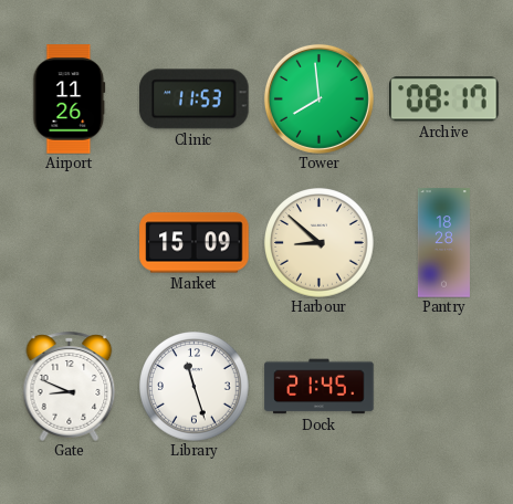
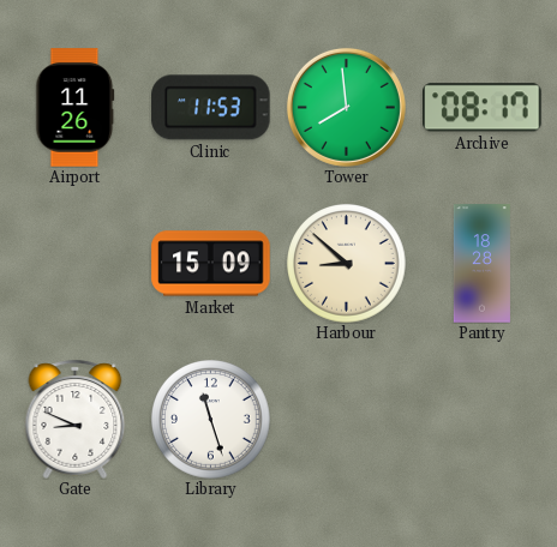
Dock: 21:45 -> none
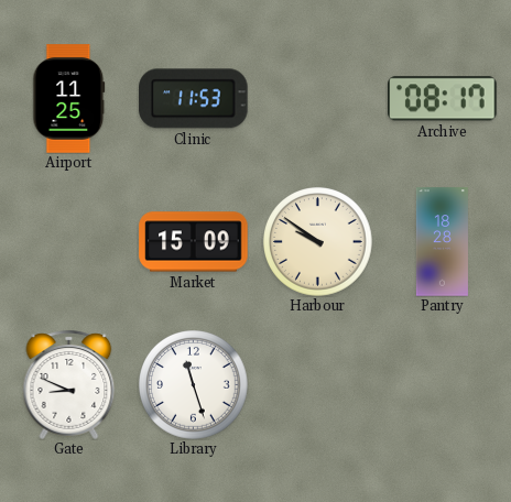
Airport: 11:26 -> 11:25
Tower: 7:59 -> none
Harbour: 8:52 -> 9:51
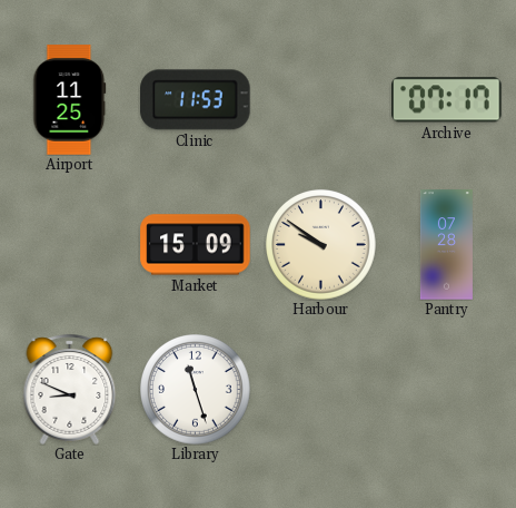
Archive: 08:17 -> 07:17
Pantry: 18:28 -> 07:28
